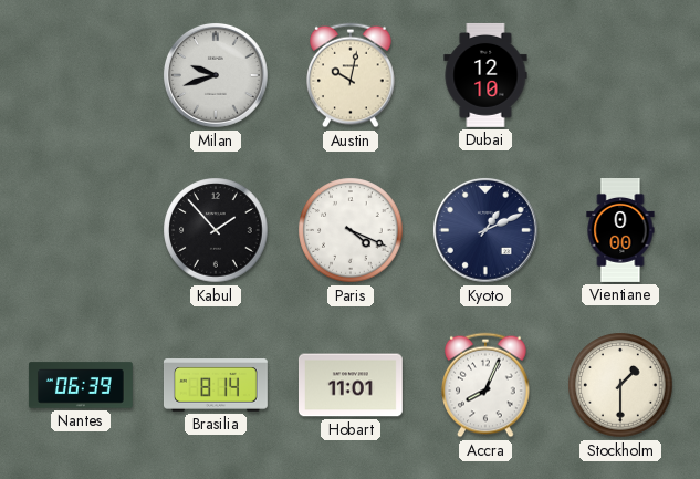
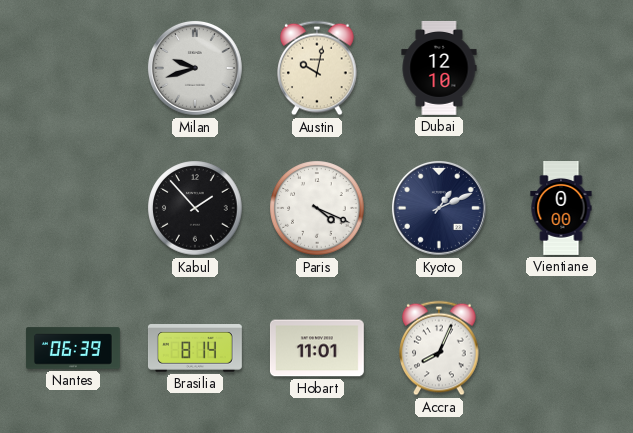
Stockholm: 1:30 -> none
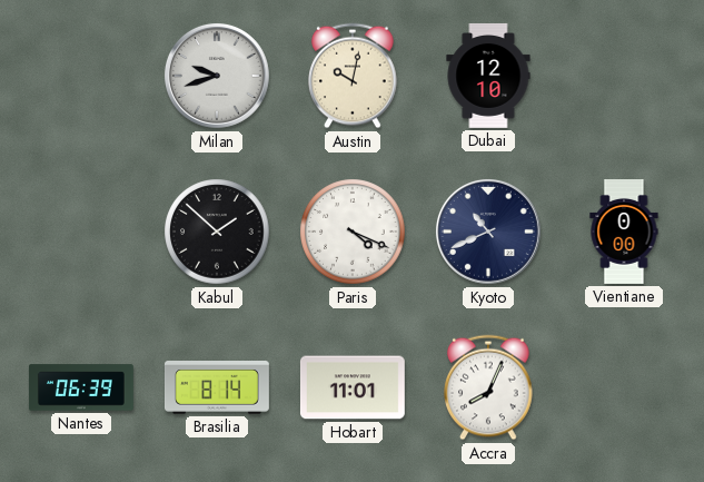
Kabul: 1:53 -> 1:52
Kyoto: 1:11 -> 10:41
